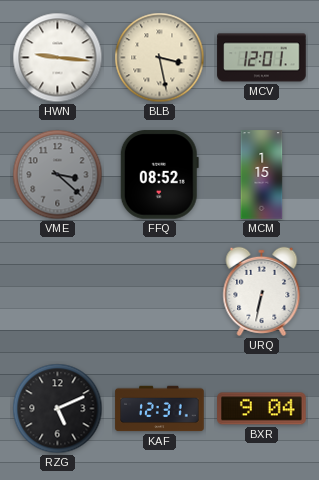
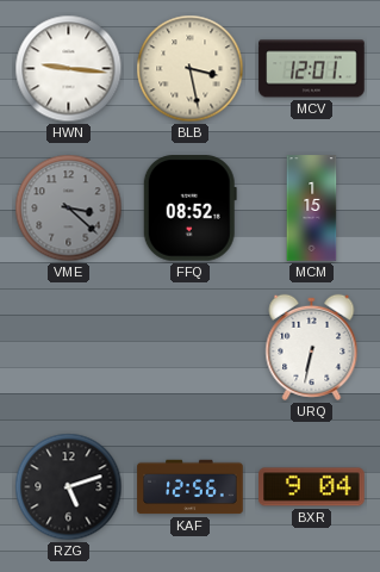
RZG: 5:11 -> 5:12
KAF: 12:31 -> 12:56
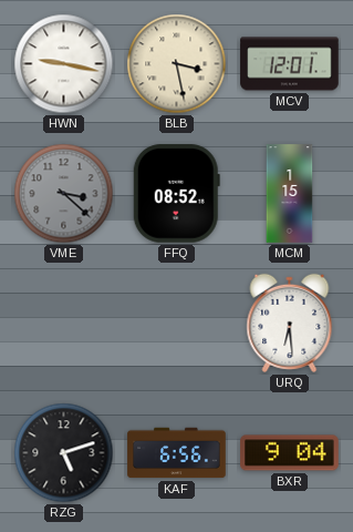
HWN: 9:16 -> 9:17
URQ: 6:32 -> 6:29
KAF: 12:56 -> 6:56
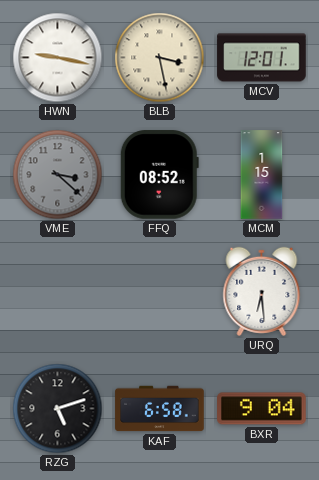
KAF: 6:56 -> 6:58
